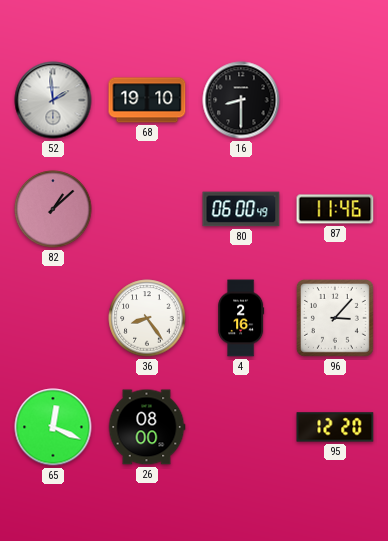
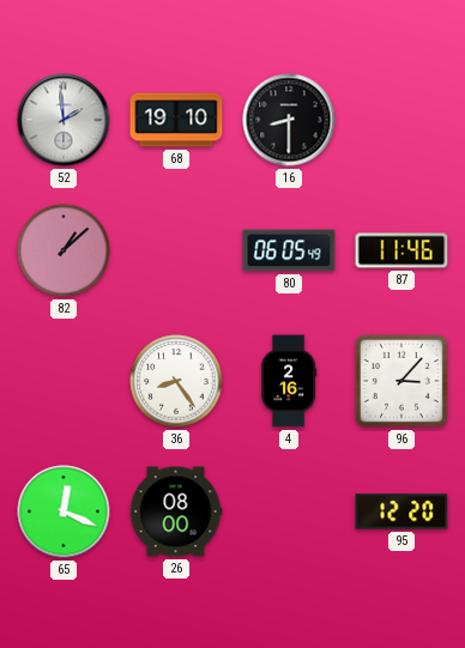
80: 06:00 -> 06:05
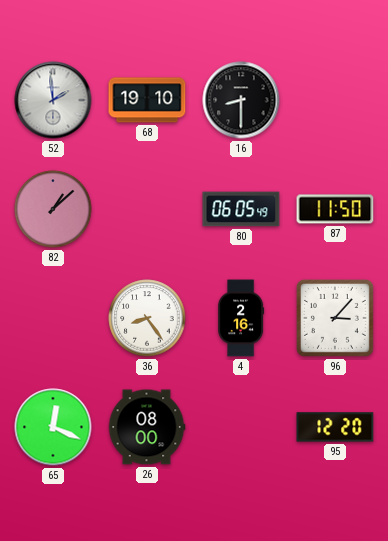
87: 11:46 -> 11:50
